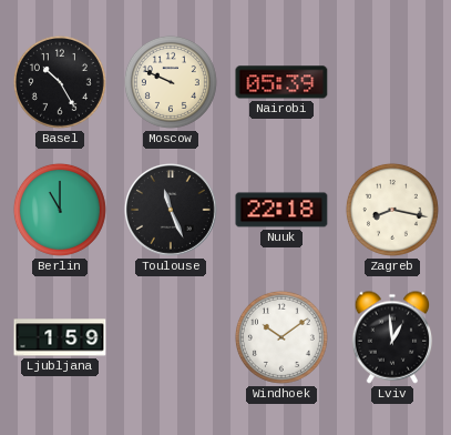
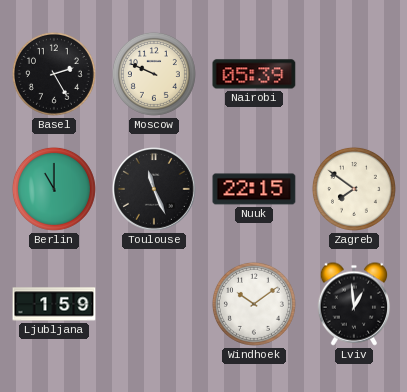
Basel: 10:25 -> 2:25
Nuuk: 22:18 -> 22:15
Zagreb: 8:17 -> 7:51
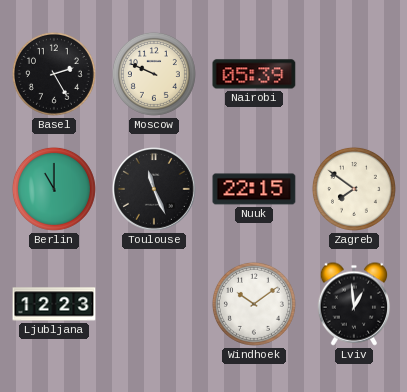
Ljubljana: 1:59 -> 12:23
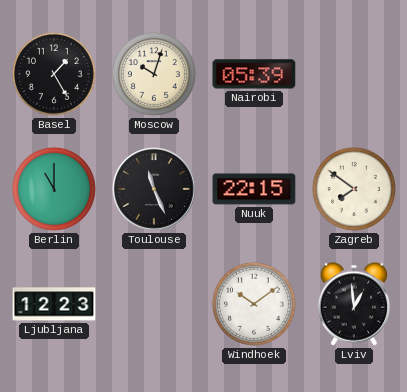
Basel: 2:25 -> 1:25
Moscow: 9:49 -> 10:03
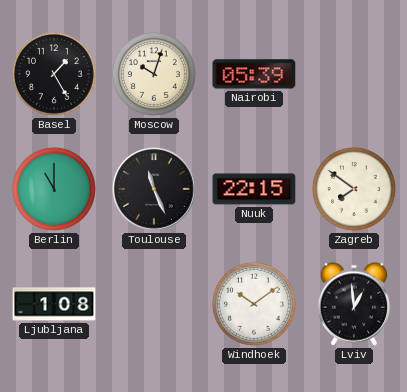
Ljubljana: 12:23 -> 1:08
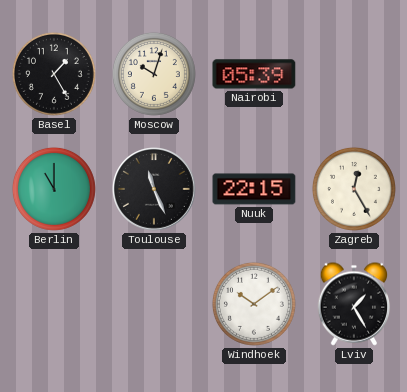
Zagreb: 7:51 -> 12:25
Ljubljana: 1:08 -> none
Lviv: 12:59 -> 1:25
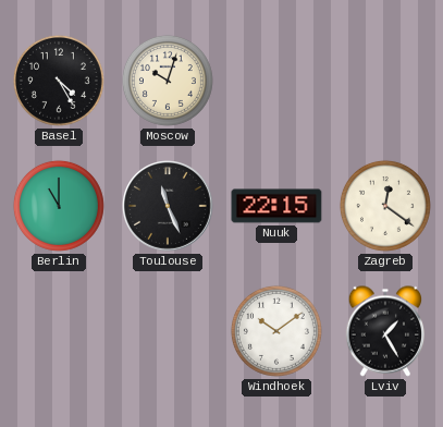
Basel: 1:25 -> 4:25
Nairobi: 05:39 -> none
Zagreb: 12:25 -> 12:21
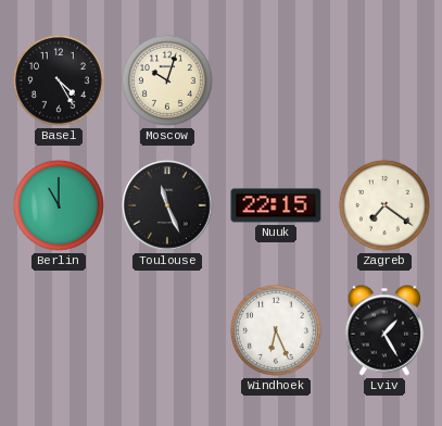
Zagreb: 12:21 -> 7:21
Windhoek: 10:09 -> 6:26
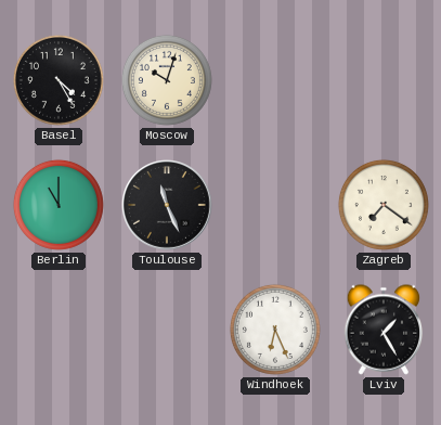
Nuuk: 22:15 -> none
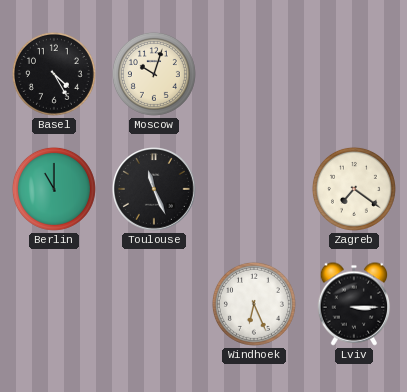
Lviv: 1:25 -> 3:15
